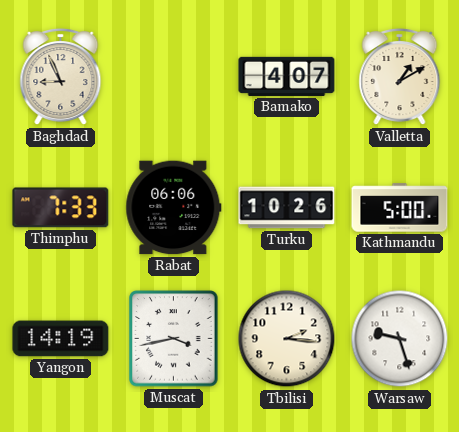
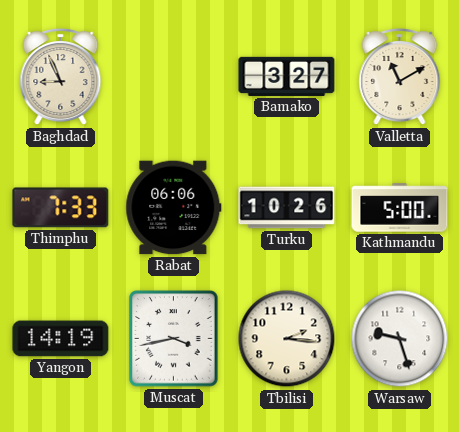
Bamako: 4:07 -> 3:27
Valletta: 1:10 -> 11:10
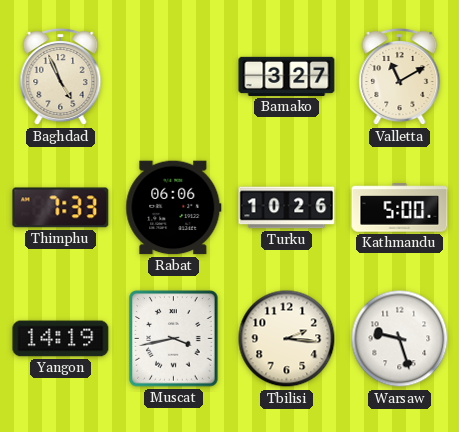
Baghdad: 8:56 -> 4:56
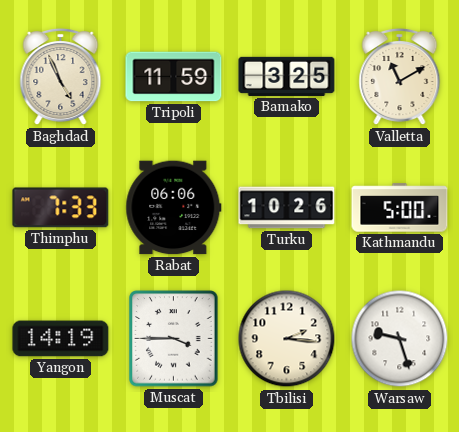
Tripoli: none -> 11:59
Bamako: 3:27 -> 3:25
Muscat: 3:43 -> 3:45
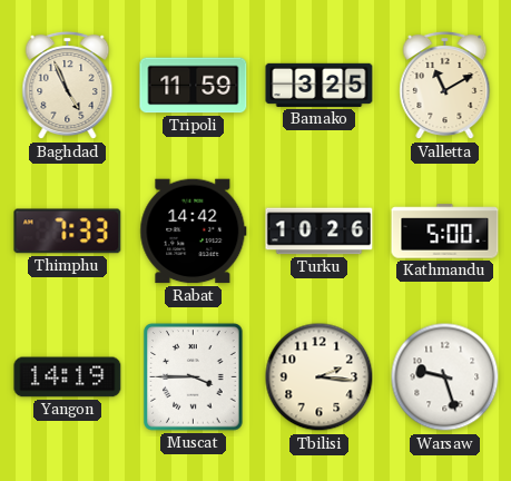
Rabat: 06:06 -> 14:42
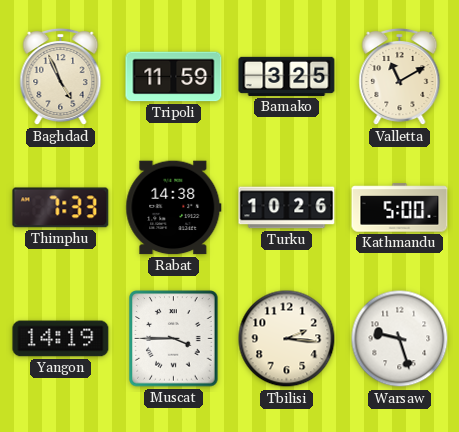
Rabat: 14:42 -> 14:38
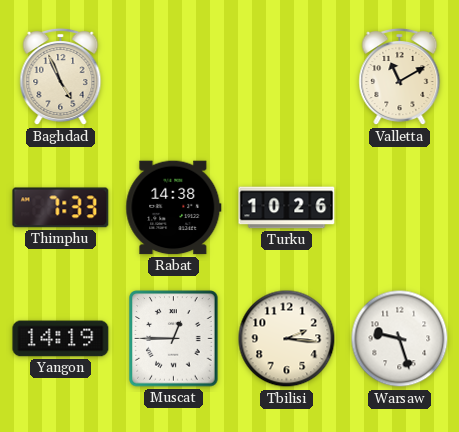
Tripoli: 11:59 -> none
Bamako: 3:25 -> none
Kathmandu: 5:00 -> none
Muscat: 3:45 -> 12:45
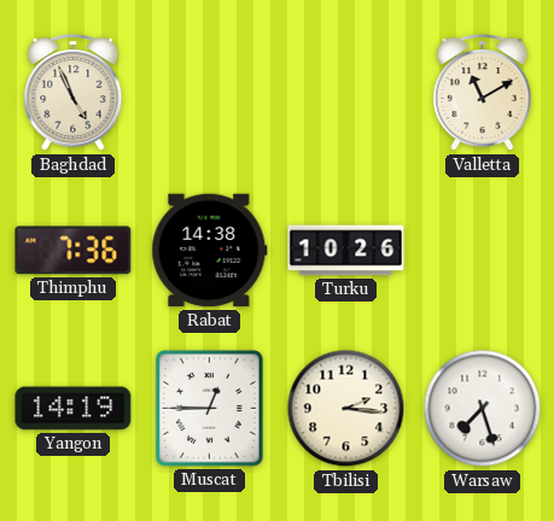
Thimphu: 7:33 -> 7:36
Warsaw: 9:27 -> 7:27
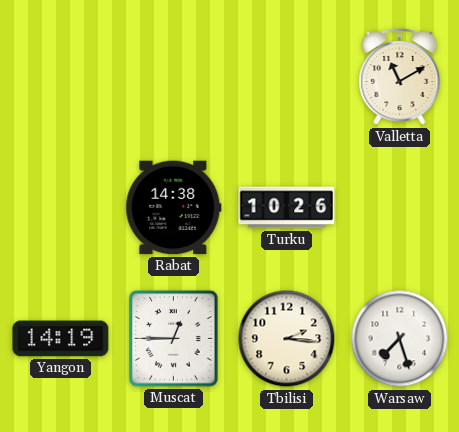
Baghdad: 4:56 -> none
Thimphu: 7:36 -> none
